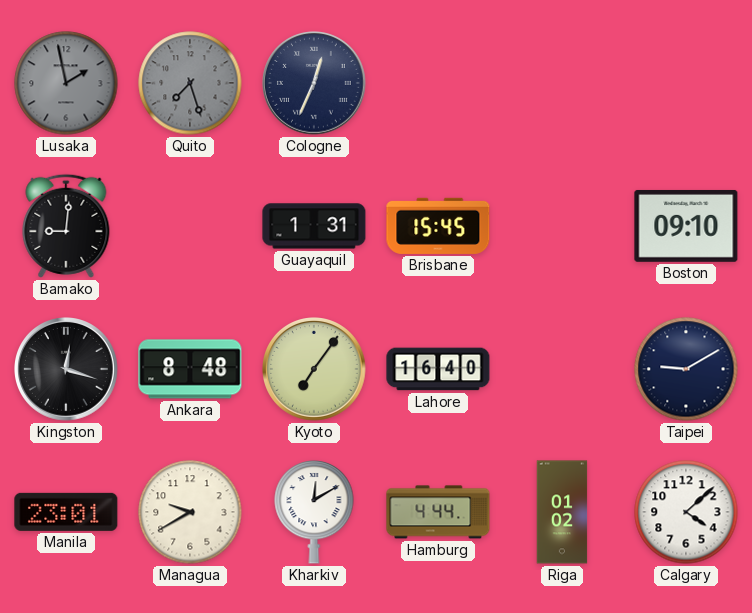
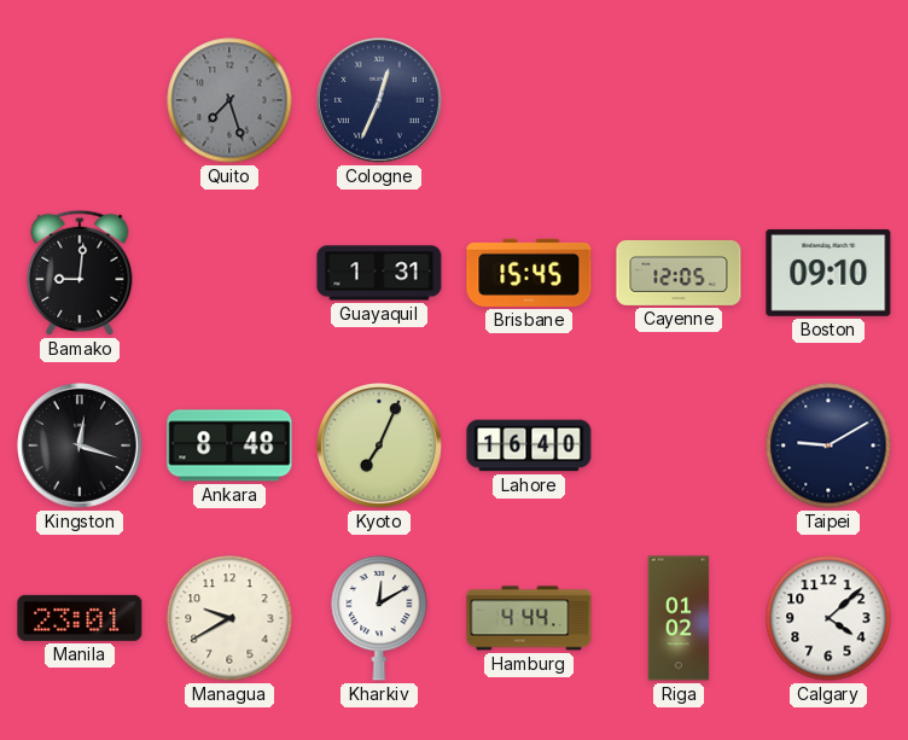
Lusaka: 1:58 -> none
Cayenne: none -> 12:05
Kyoto: 7:06 -> 7:04
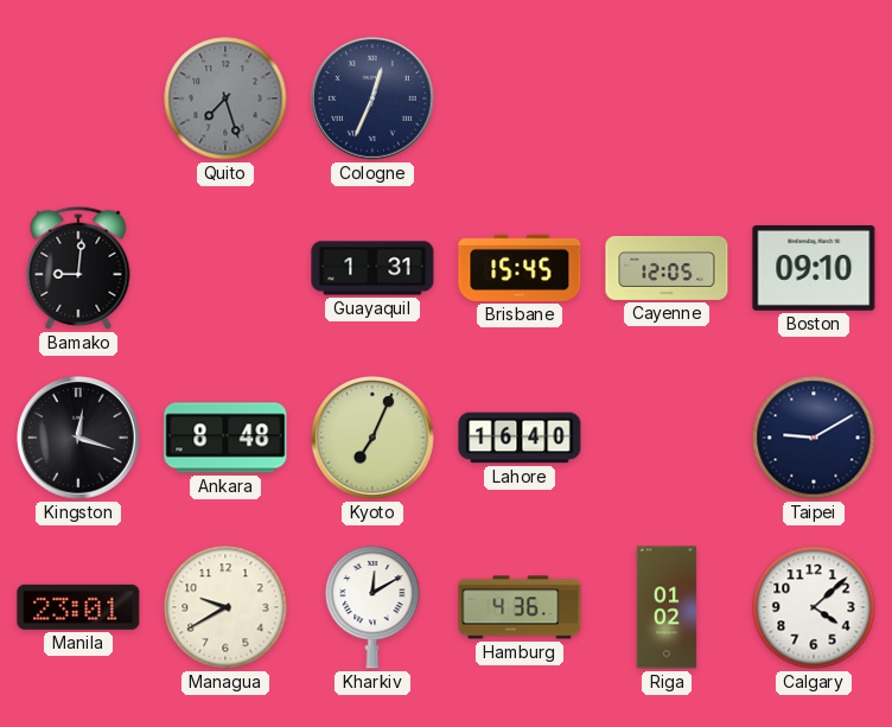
Hamburg: 4:44 -> 4:36
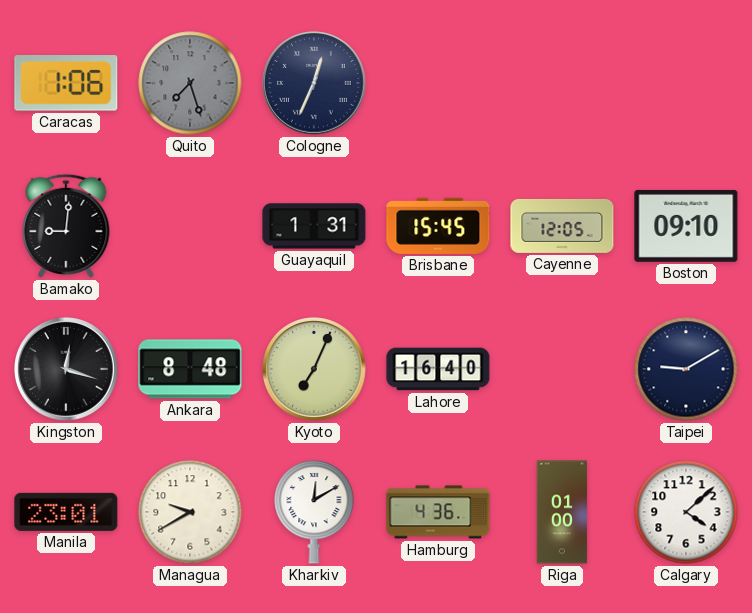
Caracas: none -> 1:06
Riga: 01:02 -> 01:00
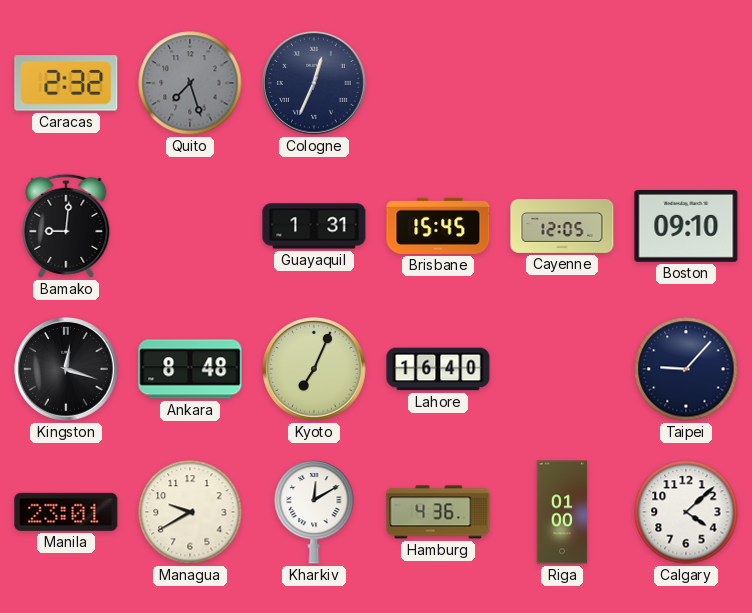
Caracas: 1:06 -> 2:32
Taipei: 9:10 -> 9:07
